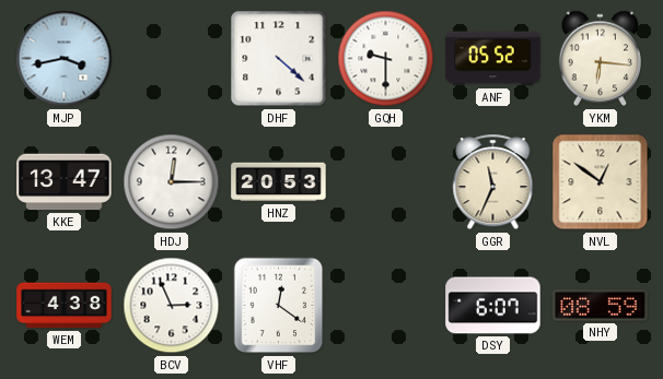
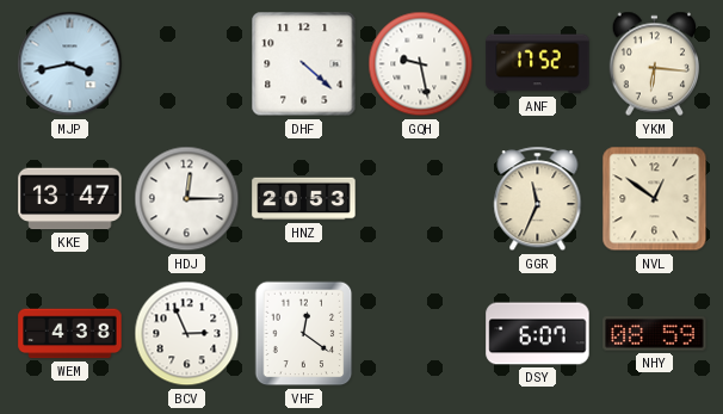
GQH: 9:30 -> 9:28
ANF: 05:52 -> 17:52
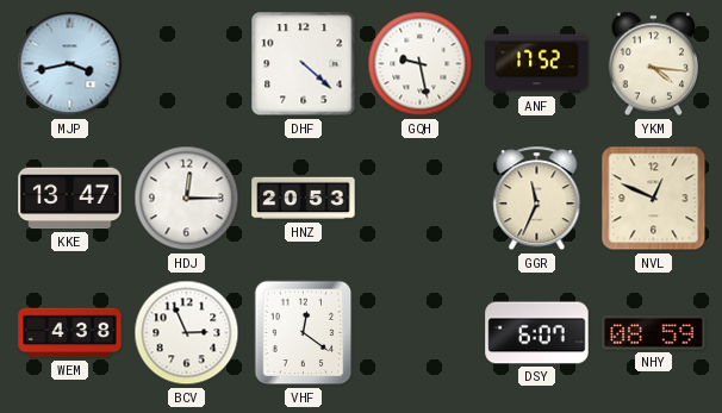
YKM: 6:16 -> 4:16
NVL: 12:51 -> 12:49
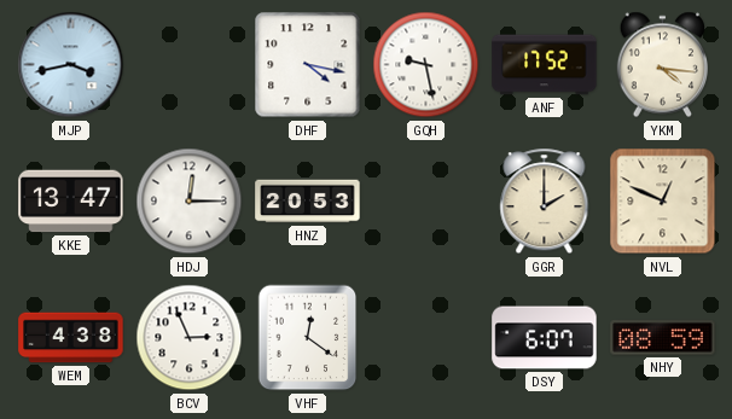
DHF: 4:22 -> 4:17
GGR: 11:34 -> 2:00
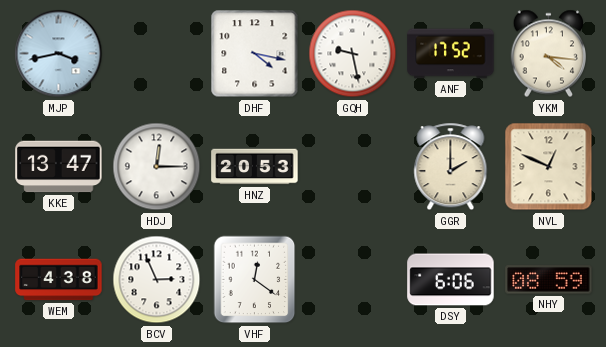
DSY: 6:07 -> 6:06
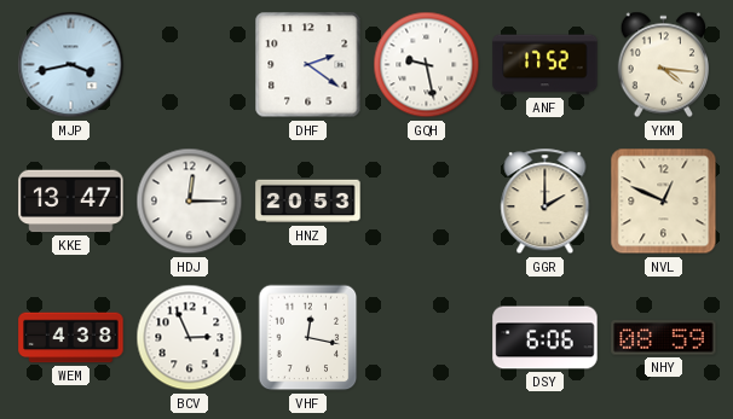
DHF: 4:17 -> 2:21
VHF: 12:21 -> 12:17
